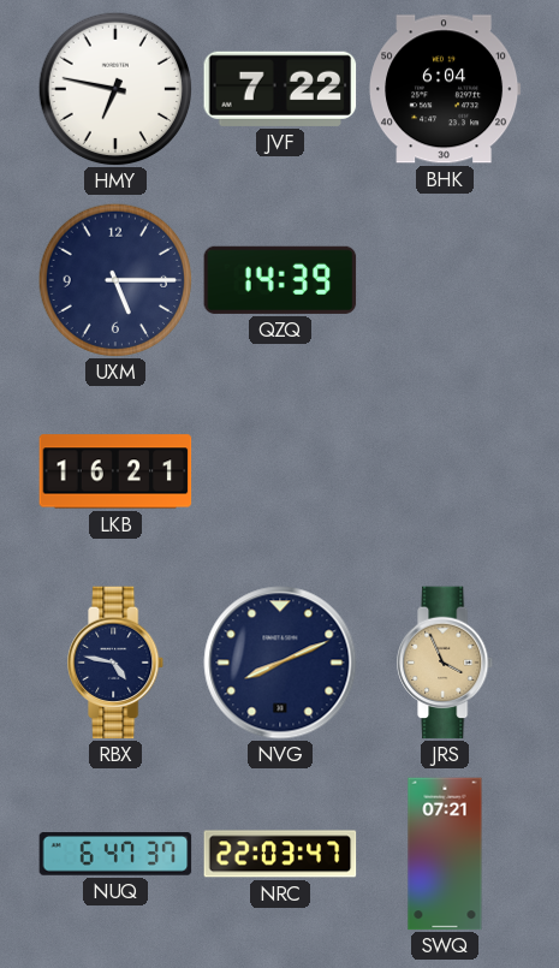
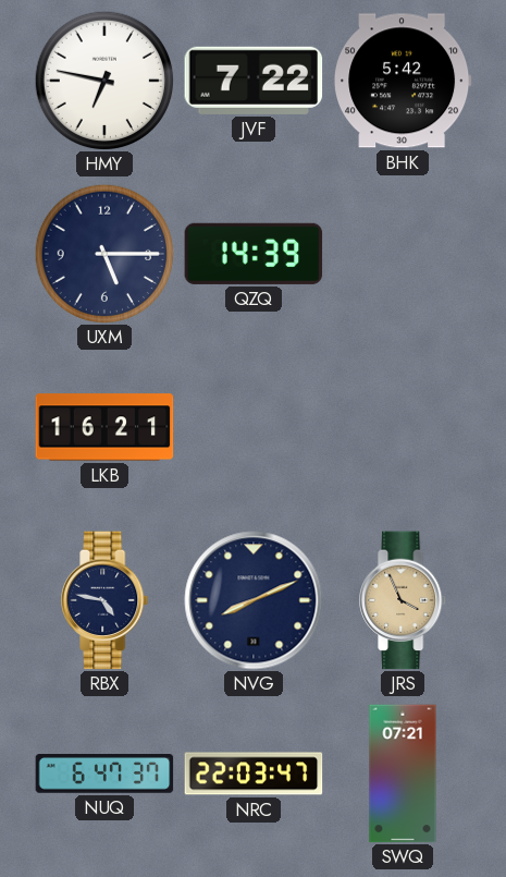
BHK: 6:04 -> 5:42
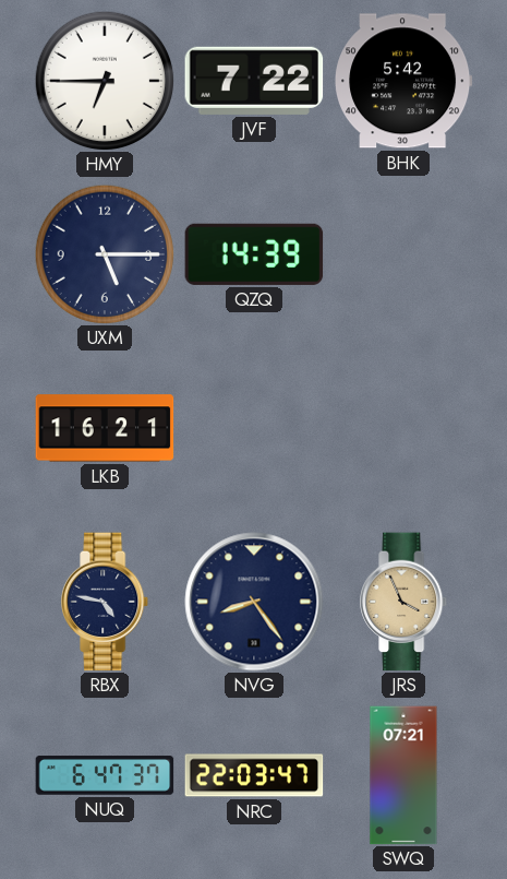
HMY: 6:47 -> 6:45
NVG: 8:11 -> 8:24
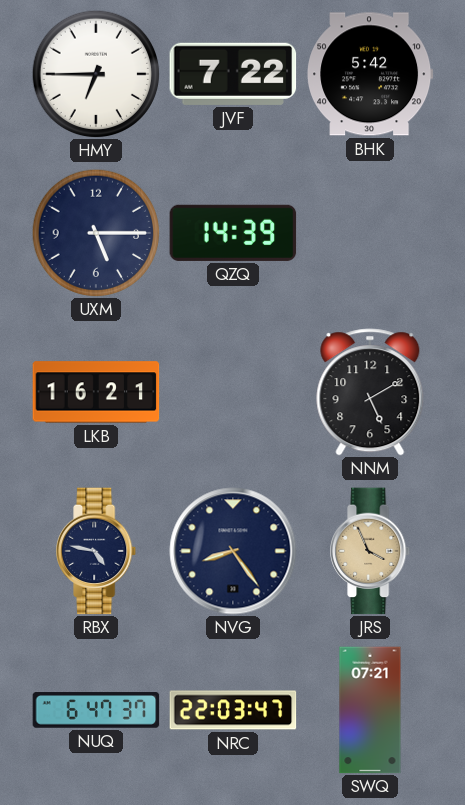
NNM: none -> 5:10
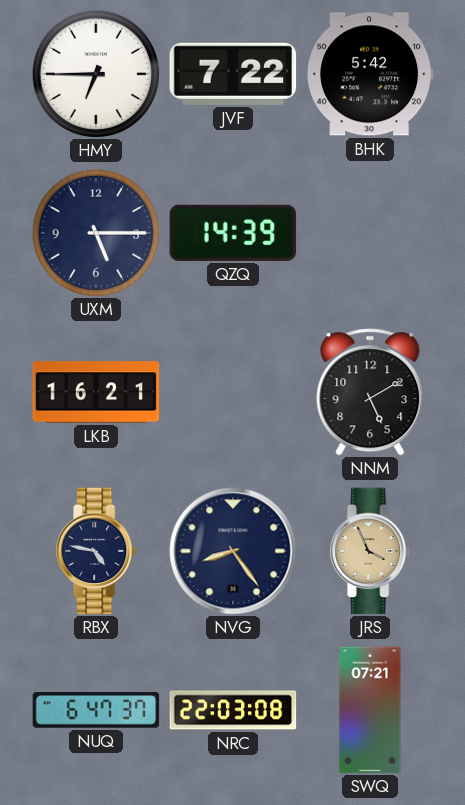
NRC: 22:03:47 -> 22:03:08
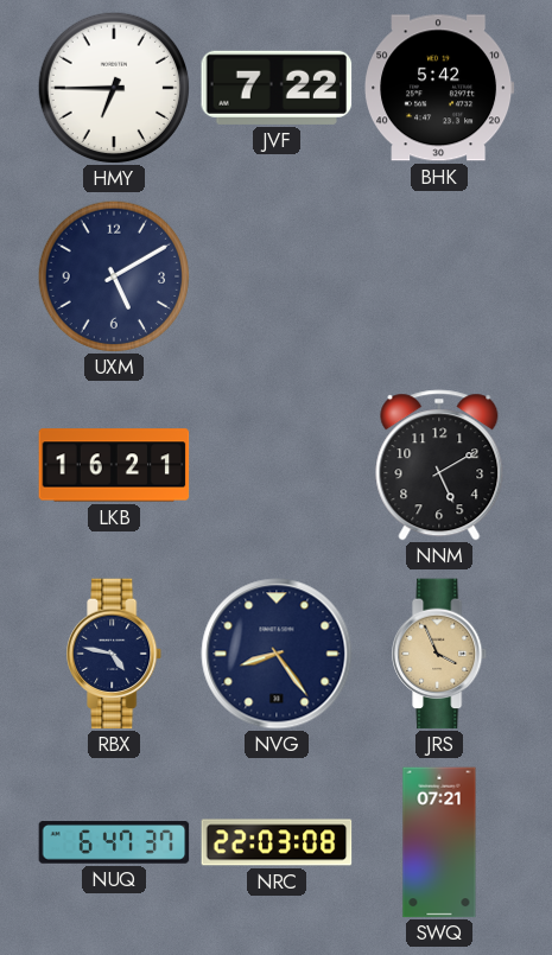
UXM: 5:15 -> 5:10
QZQ: 14:39 -> none
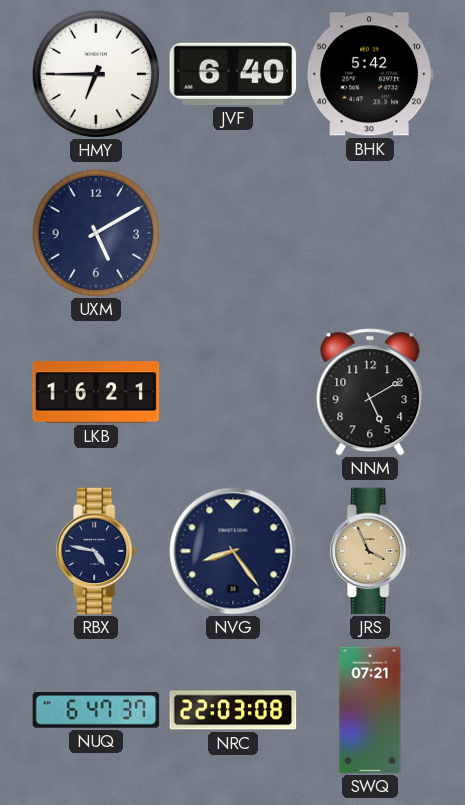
JVF: 7:22 -> 6:40
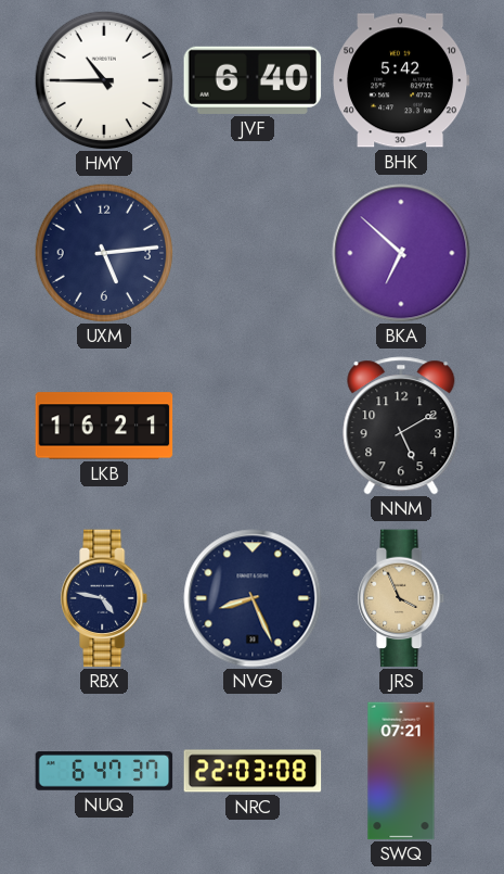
HMY: 6:45 -> 10:45
UXM: 5:10 -> 5:14
BKA: none -> 6:52
NVG: 8:24 -> 8:26
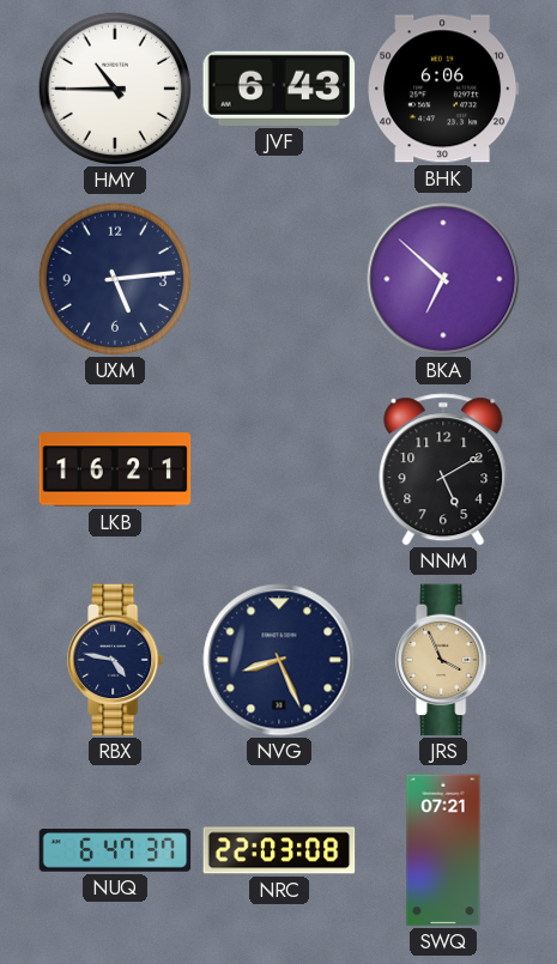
JVF: 6:40 -> 6:43
BHK: 5:42 -> 6:06
